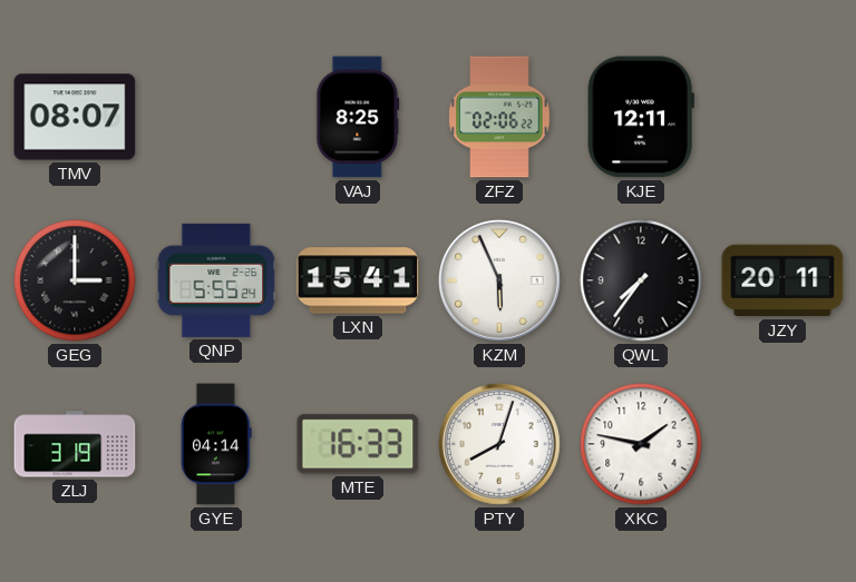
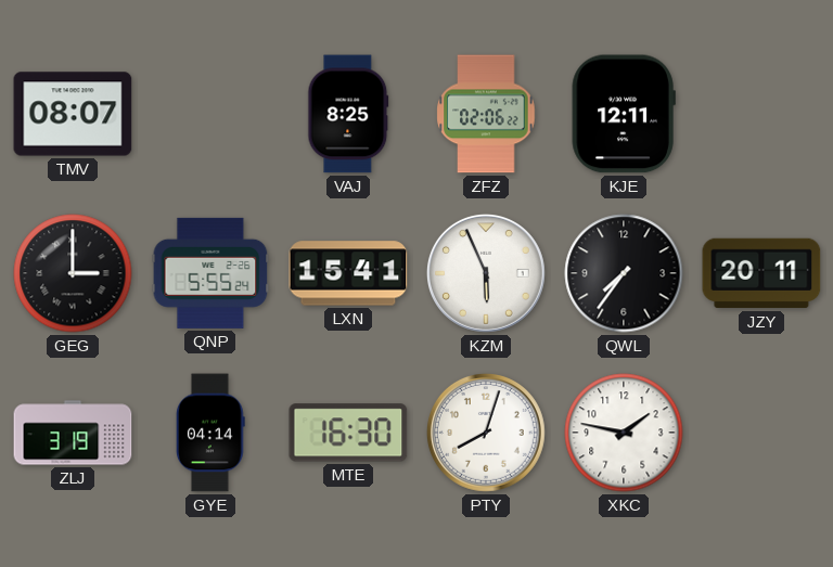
MTE: 16:33 -> 16:30
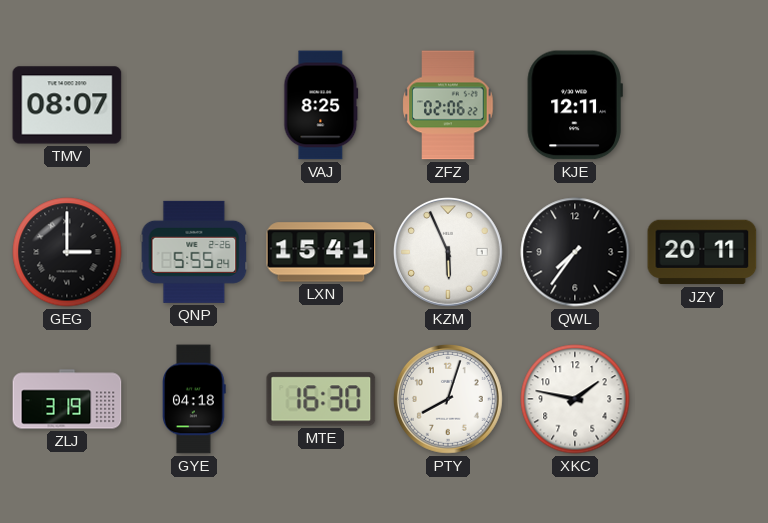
GYE: 04:14 -> 04:18
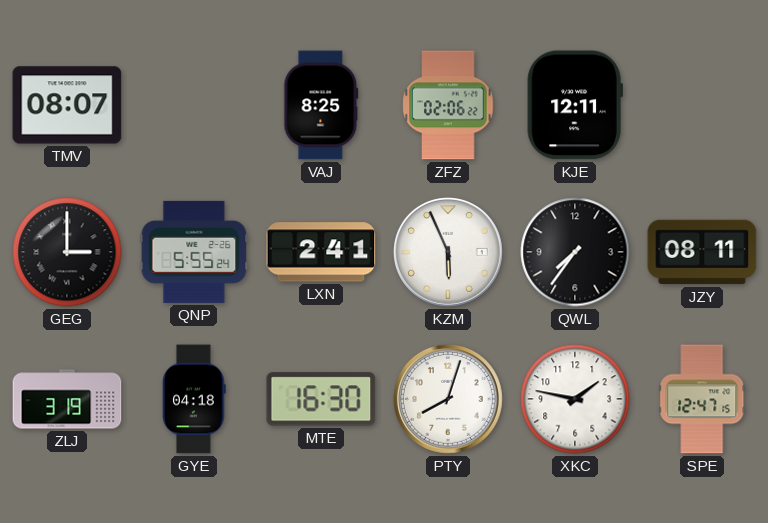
LXN: 15:41 -> 2:41
JZY: 20:11 -> 08:11
SPE: none -> 12:47
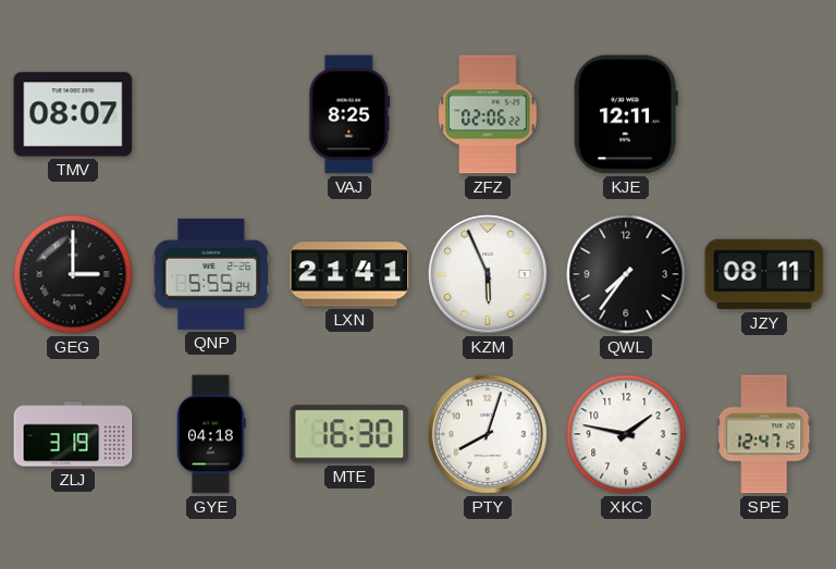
LXN: 2:41 -> 21:41
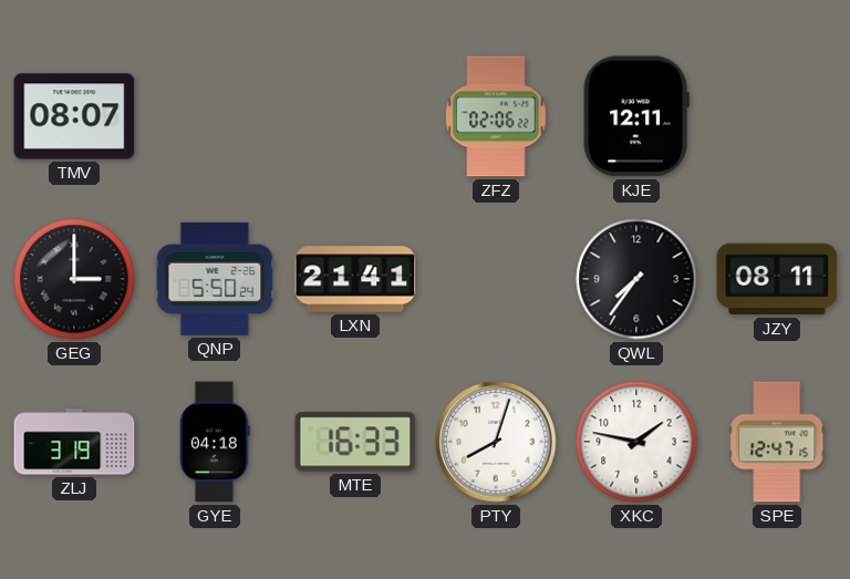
VAJ: 8:25 -> none
QNP: 5:55 -> 5:50
KZM: 5:56 -> none
MTE: 16:30 -> 16:33
